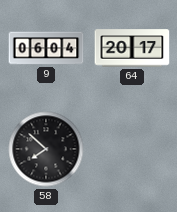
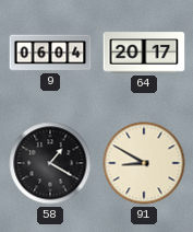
58: 7:52 -> 1:20
91: none -> 8:50
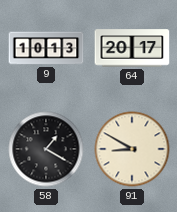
9: 06:04 -> 10:13
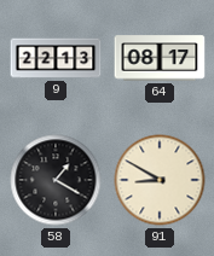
9: 10:13 -> 22:13
64: 20:17 -> 08:17
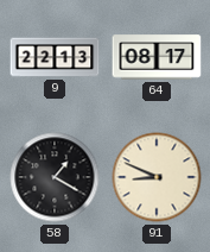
91: 8:50 -> 8:49
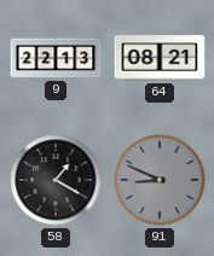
64: 08:17 -> 08:21
91 dial: cream -> grey
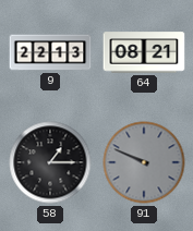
58: 1:20 -> 1:15
91: 8:49 -> 9:49
